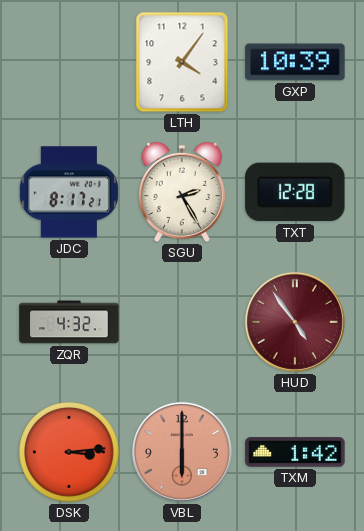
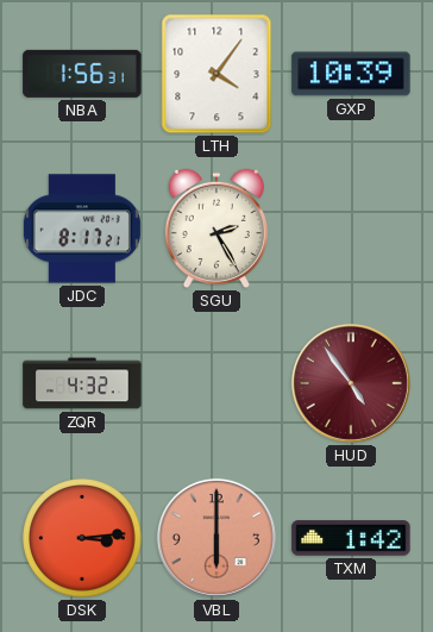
NBA: none -> 1:56
TXT: 12:28 -> none
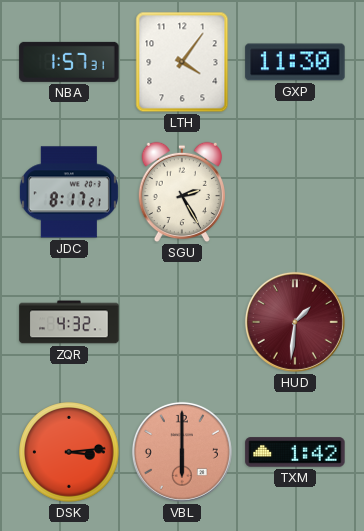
NBA: 1:56 -> 1:57
GXP: 10:39 -> 11:30
HUD: 4:54 -> 1:31
